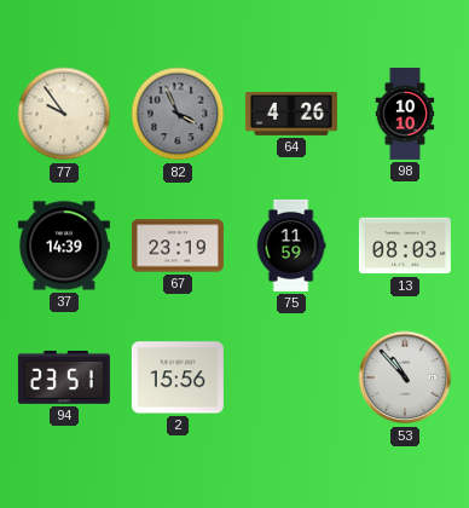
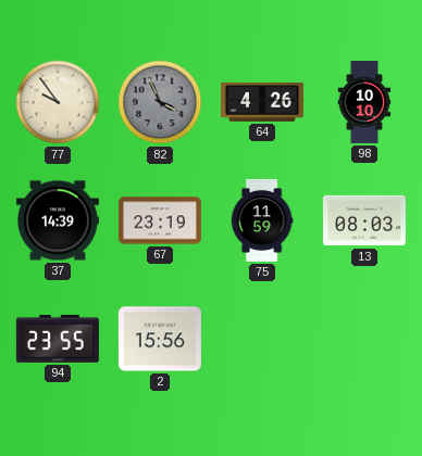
94: 23:51 -> 23:55
53: 10:53 -> none
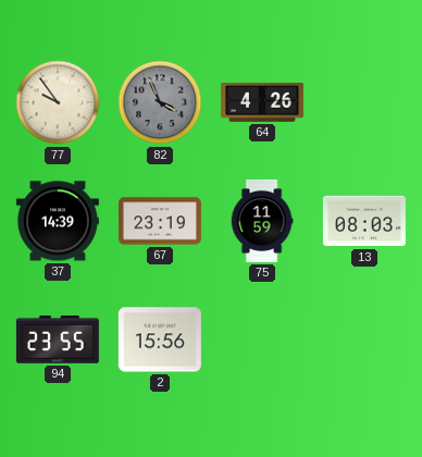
98: 10:10 -> none
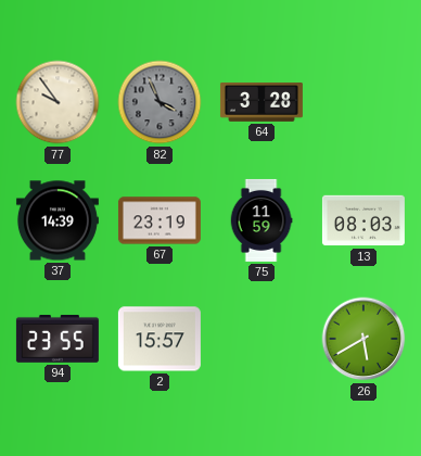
64: 4:26 -> 3:28
2: 15:56 -> 15:57
26: none -> 5:40
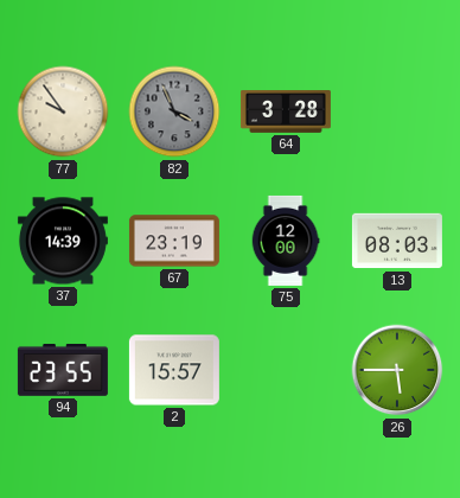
75: 11:59 -> 12:00
26: 5:40 -> 5:45
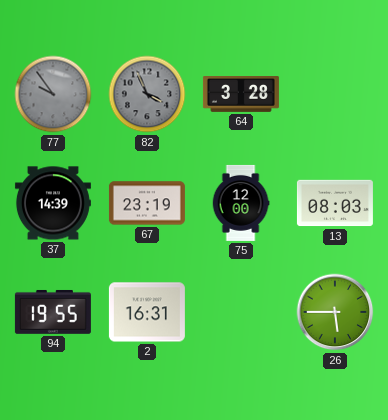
77 dial: cream -> grey
94: 23:55 -> 19:55
2: 15:57 -> 16:31
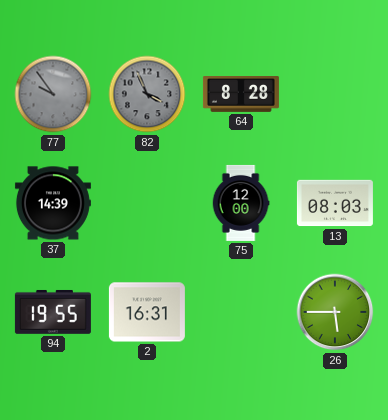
64: 3:28 -> 8:28
67: 23:19 -> none
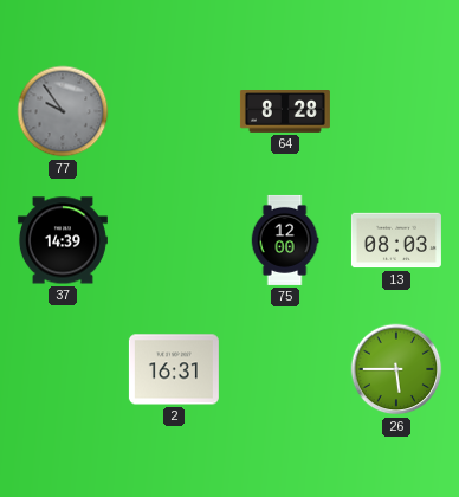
82: 3:56 -> none
94: 19:55 -> none
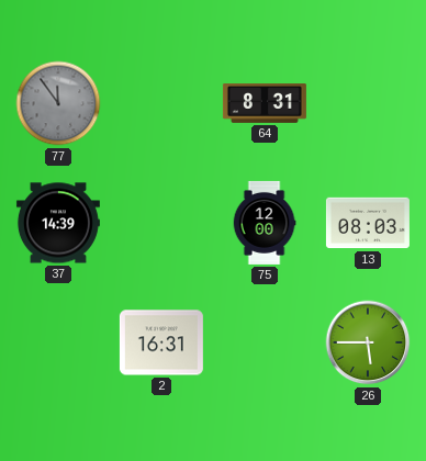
77: 9:54 -> 11:54
64: 8:28 -> 8:31
